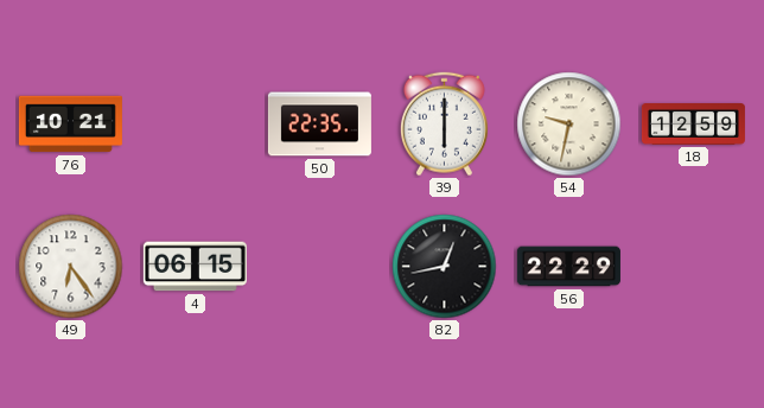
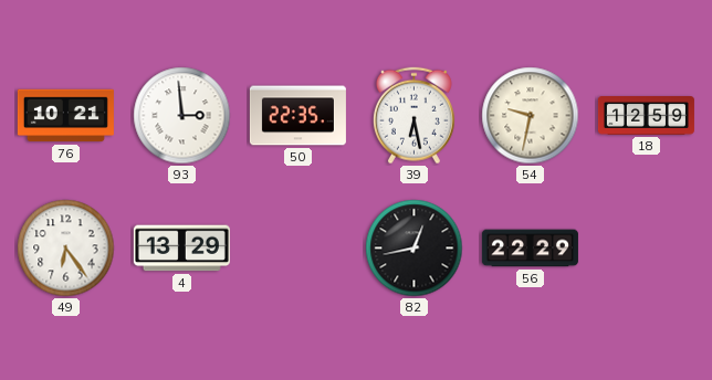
93: none -> 2:59
39: 6:00 -> 6:28
4: 06:15 -> 13:29
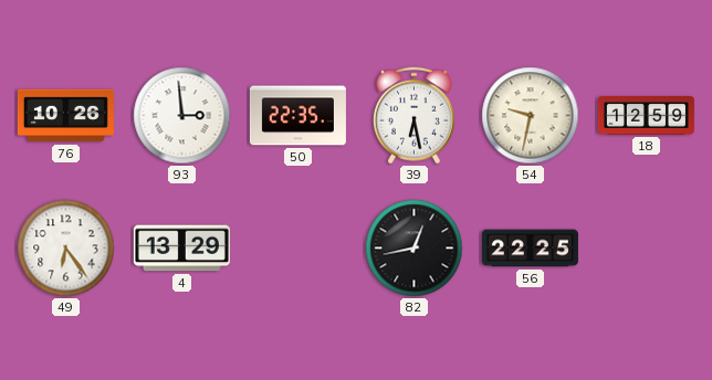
76: 10:21 -> 10:26
56: 22:29 -> 22:25
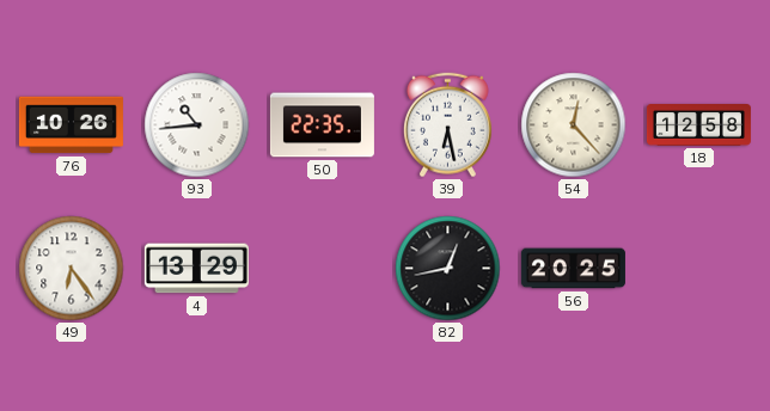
93: 2:59 -> 10:44
54: 9:32 -> 12:23
18: 12:59 -> 12:58
56: 22:25 -> 20:25
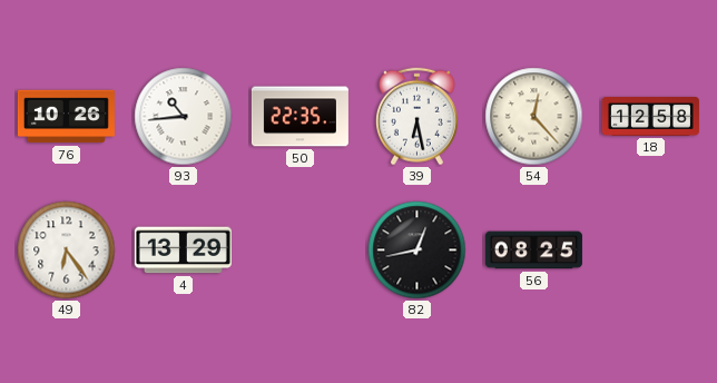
56: 20:25 -> 08:25
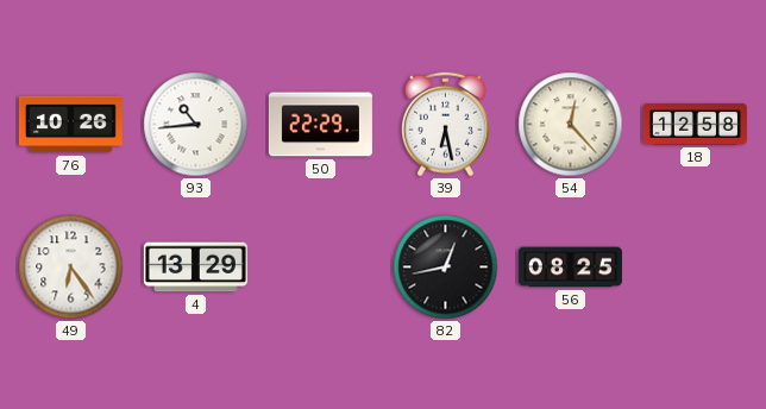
50: 22:35 -> 22:29
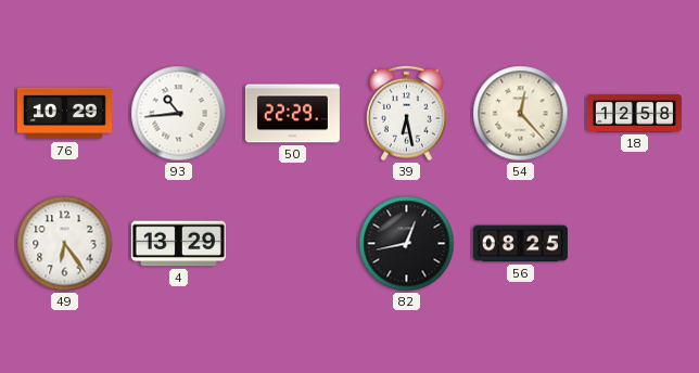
76: 10:26 -> 10:29
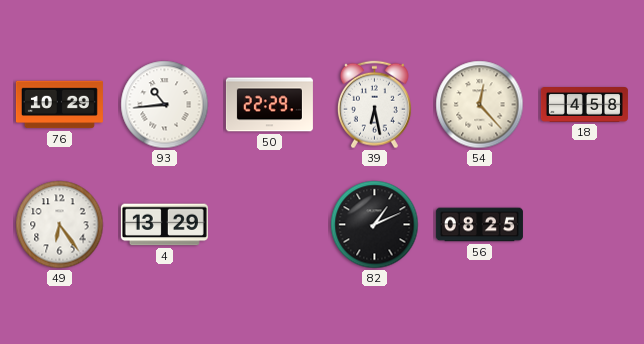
18: 12:58 -> 4:58
82: 12:43 -> 1:11
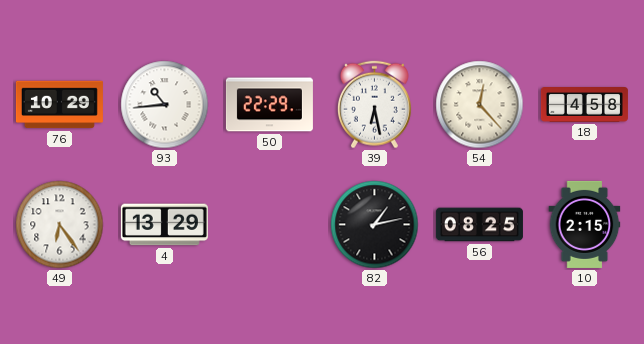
82: 1:11 -> 1:13
10: none -> 2:15
